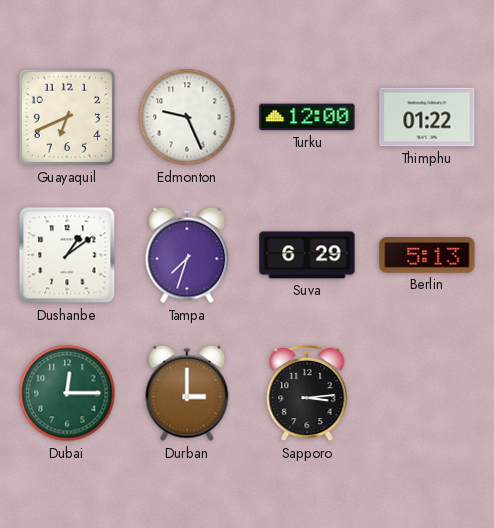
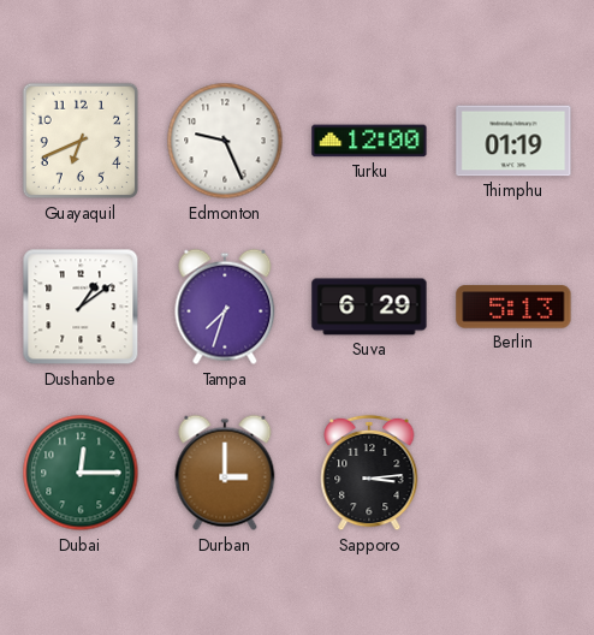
Thimphu: 01:22 -> 01:19
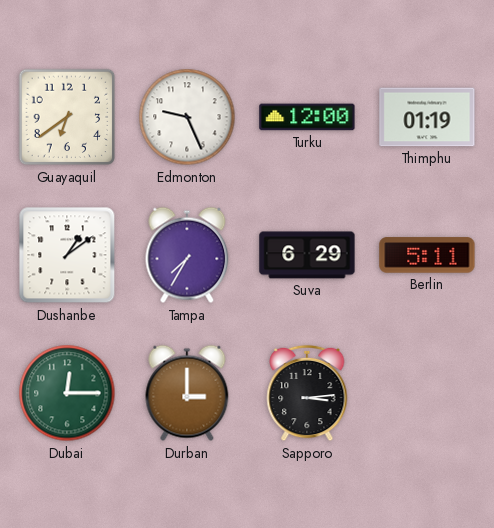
Guayaquil: 6:41 -> 6:39
Tampa: 7:33 -> 7:35
Berlin: 5:13 -> 5:11
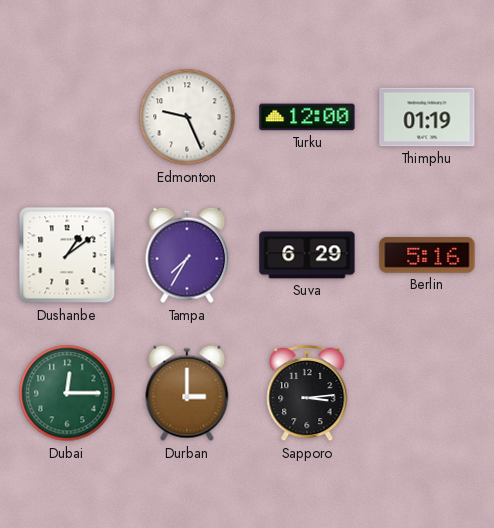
Guayaquil: 6:39 -> none
Berlin: 5:11 -> 5:16
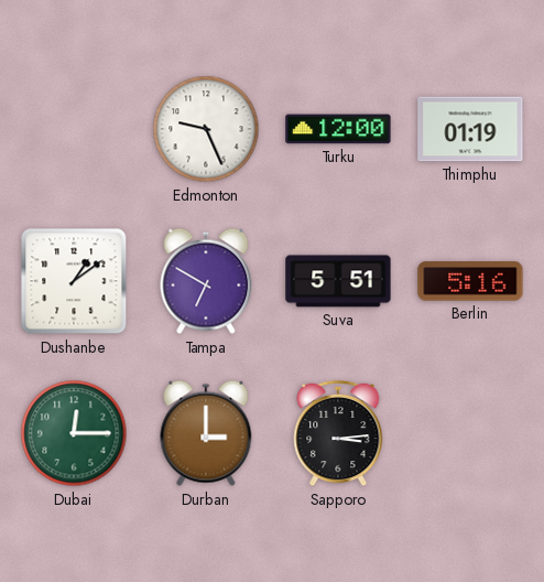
Tampa: 7:35 -> 6:50
Suva: 6:29 -> 5:51
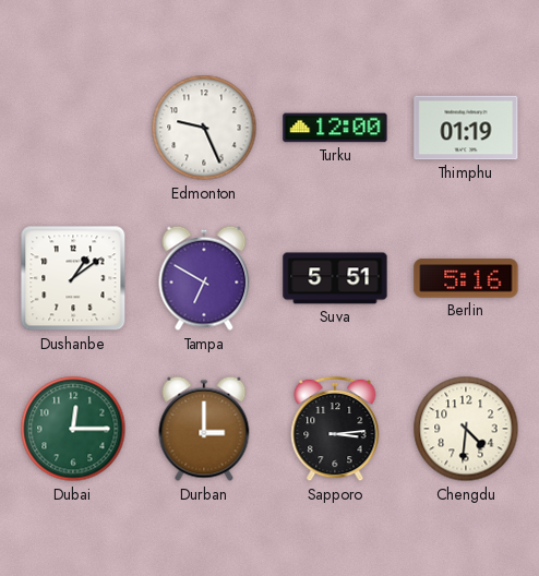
Chengdu: none -> 4:31
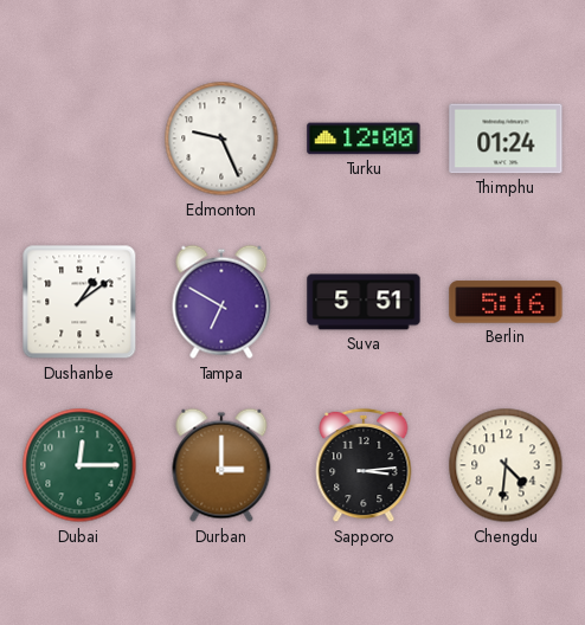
Thimphu: 01:19 -> 01:24
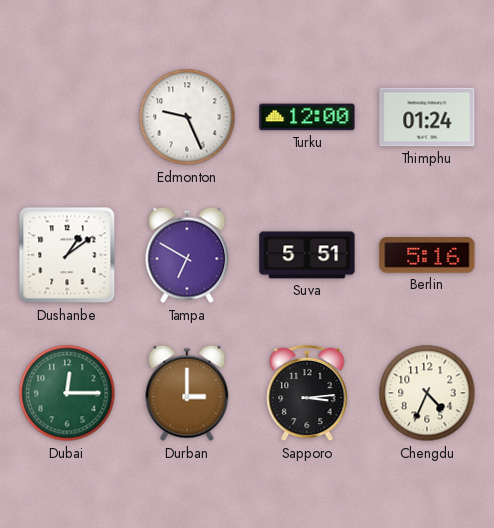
Chengdu: 4:31 -> 4:34
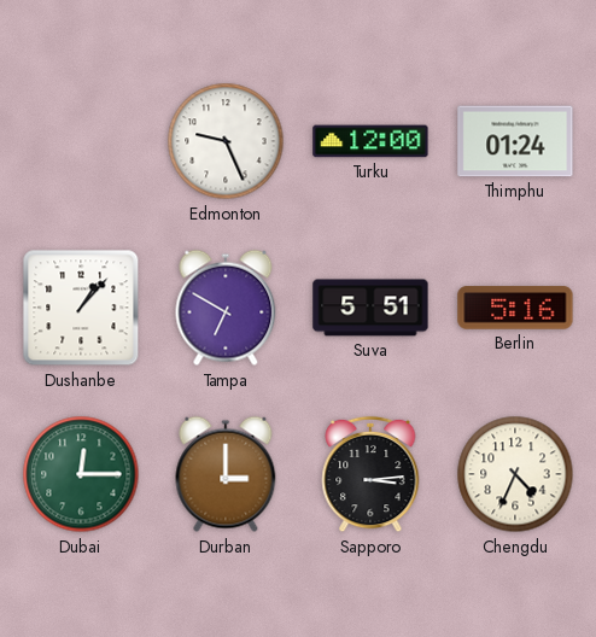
Dushanbe: 1:09 -> 1:07
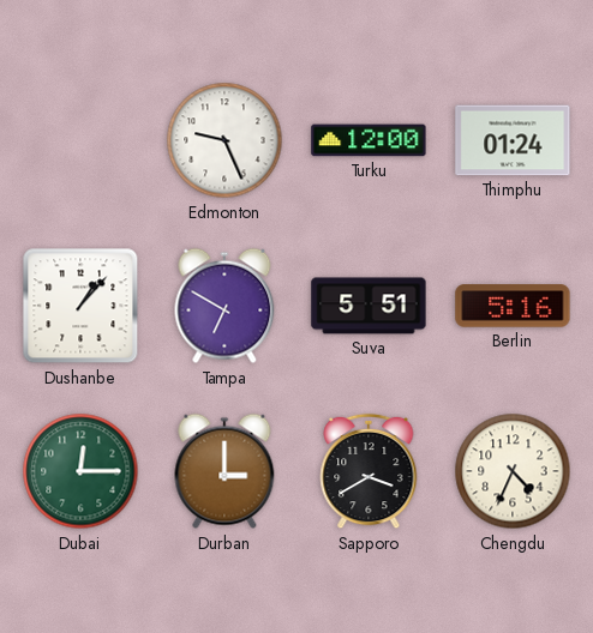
Sapporo: 3:14 -> 3:40
